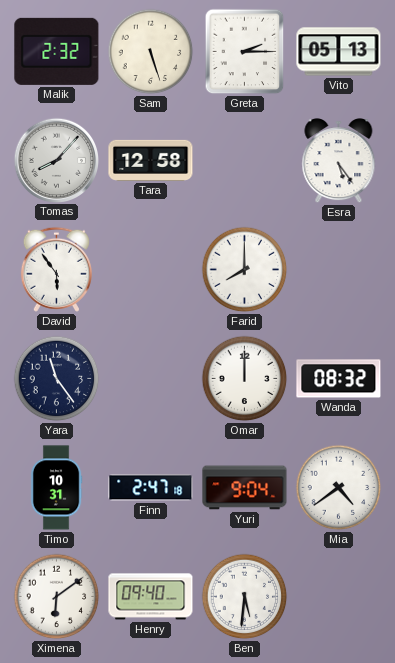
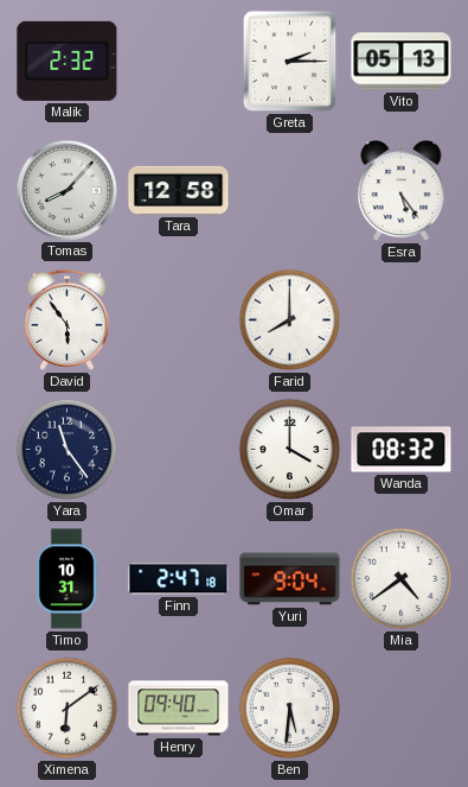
Sam: 5:27 -> none
Omar: 12:00 -> 4:00
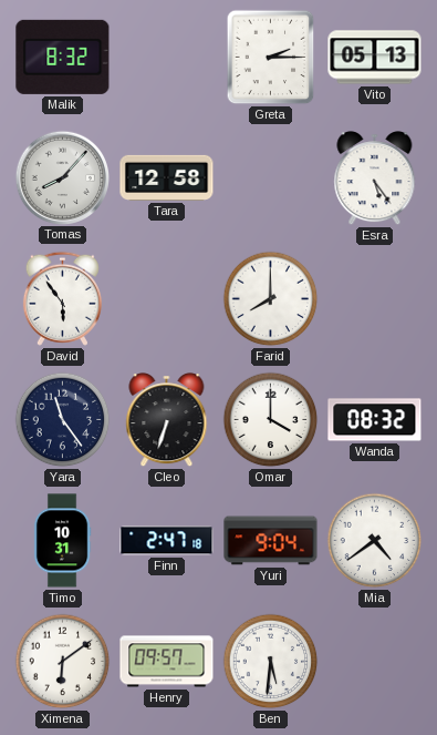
Malik: 2:32 -> 8:32
Cleo: none -> 6:33
Henry: 09:40 -> 09:57
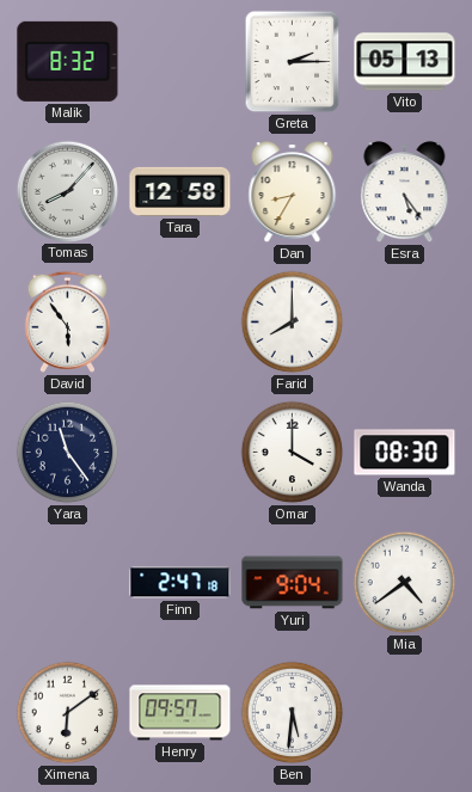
Dan: none -> 8:35
Cleo: 6:33 -> none
Wanda: 08:32 -> 08:30
Timo: 10:31 -> none
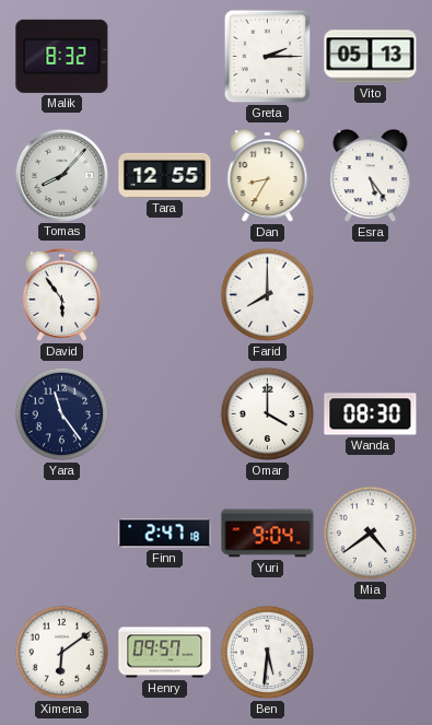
Tara: 12:58 -> 12:55
